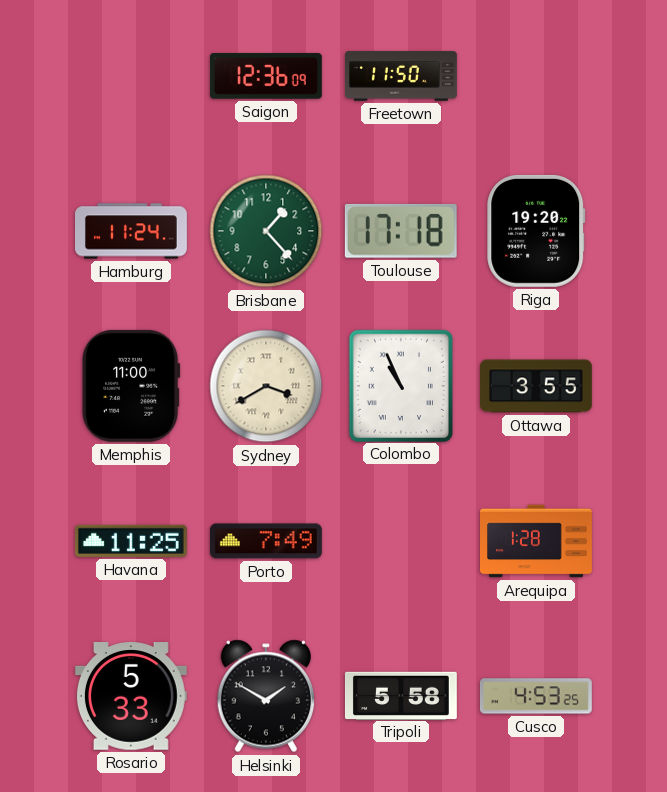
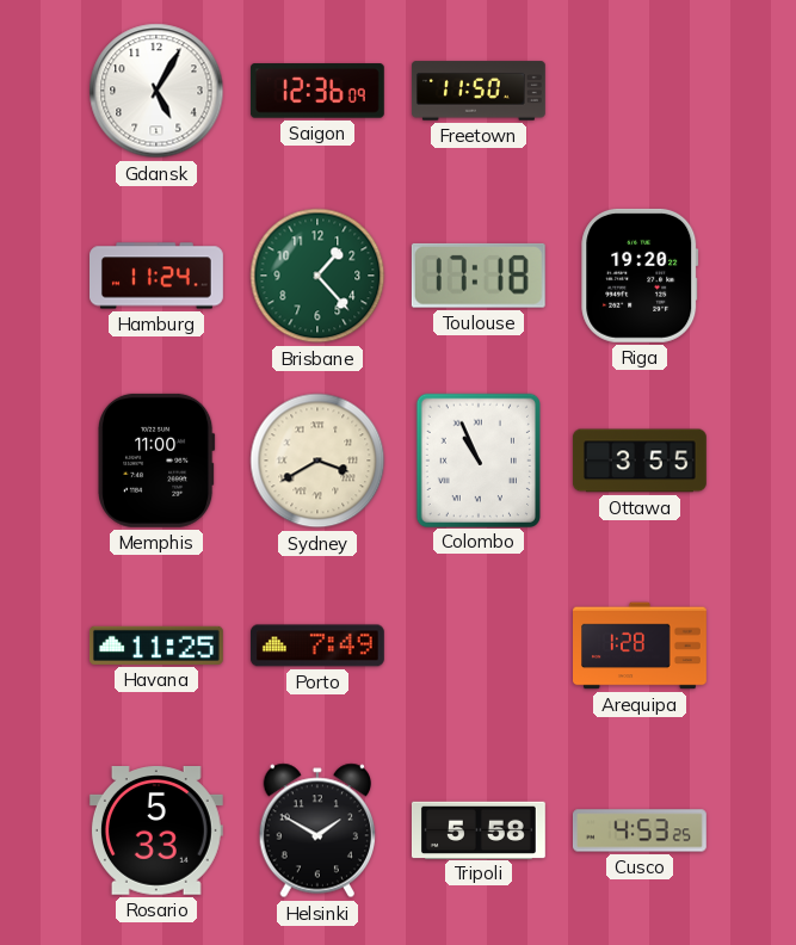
Gdansk: none -> 5:05
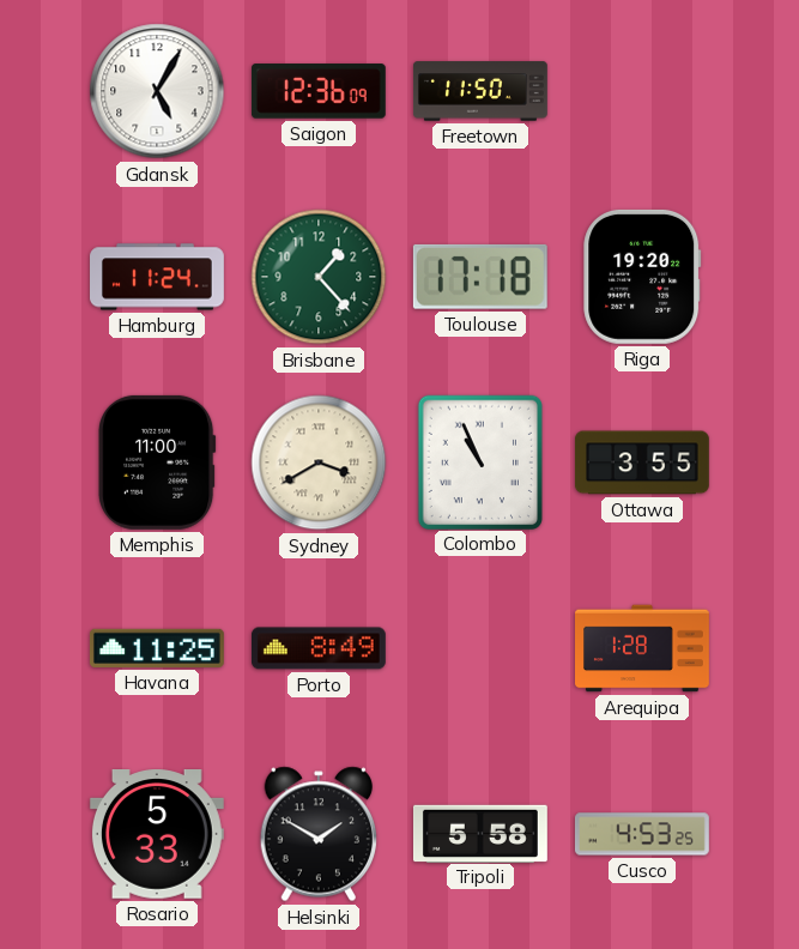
Porto: 7:49 -> 8:49
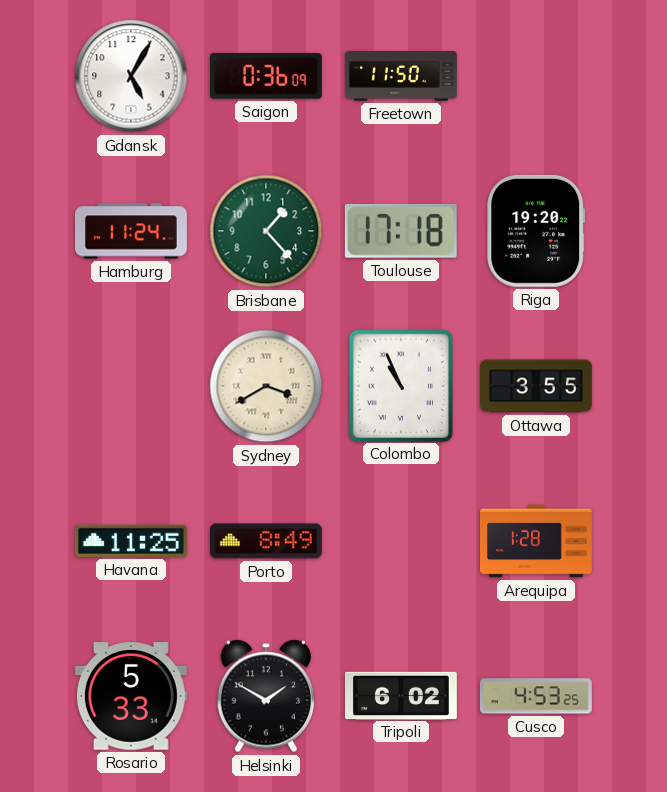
Saigon: 12:36 -> 0:36
Memphis: 11:00 -> none
Tripoli: 5:58 -> 6:02
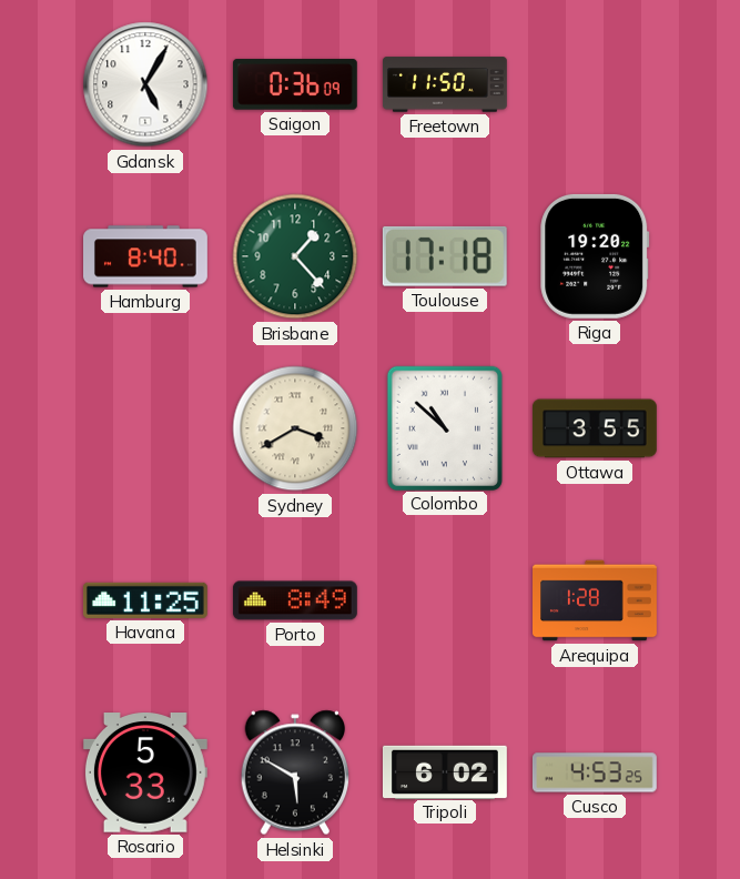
Hamburg: 11:24 -> 8:40
Colombo: 10:56 -> 10:52
Helsinki: 1:50 -> 5:50
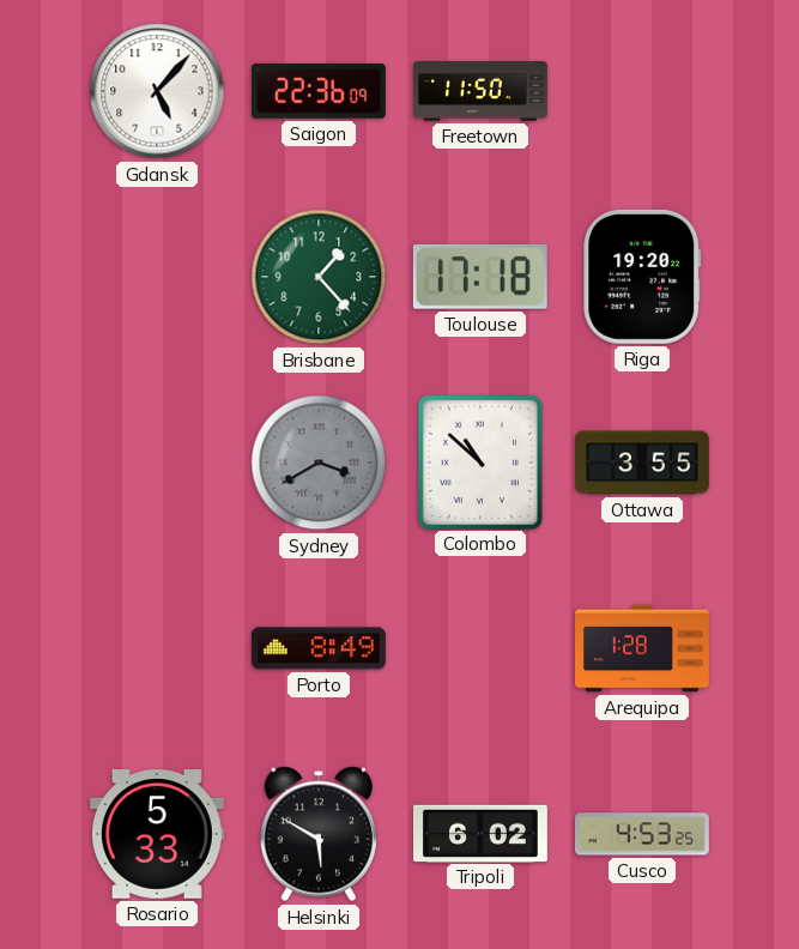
Gdansk: 5:05 -> 5:07
Saigon: 0:36 -> 22:36
Hamburg: 8:40 -> none
Sydney dial: cream -> grey
Havana: 11:25 -> none
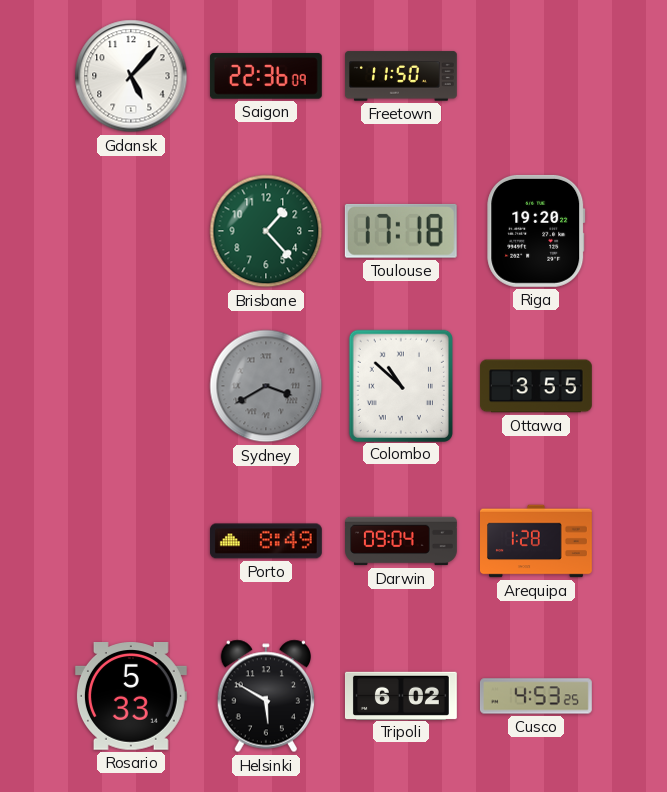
Darwin: none -> 09:04
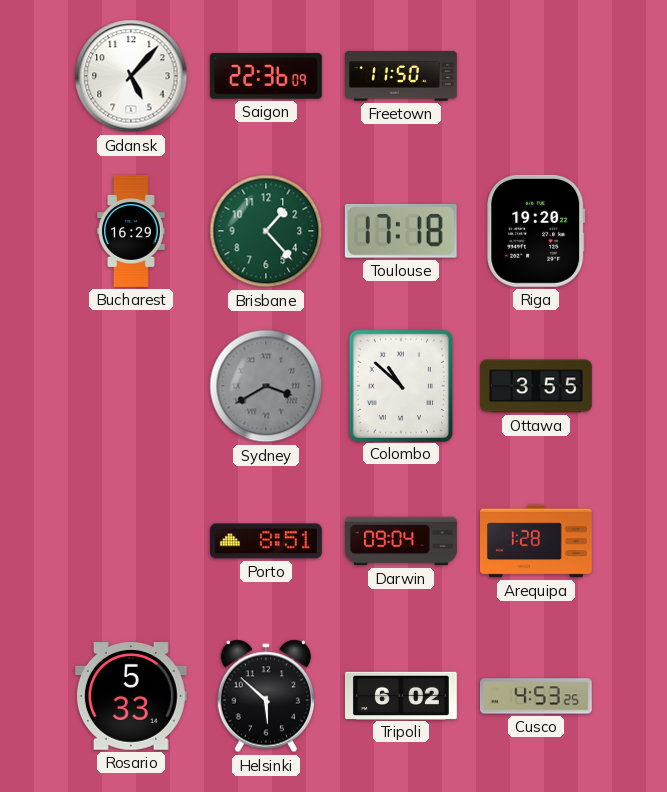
Bucharest: none -> 16:29
Porto: 8:49 -> 8:51
Helsinki: 5:50 -> 5:52
